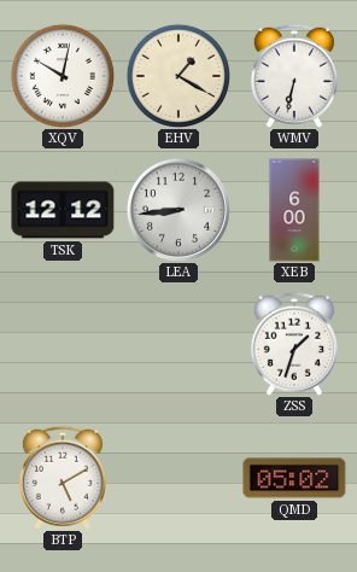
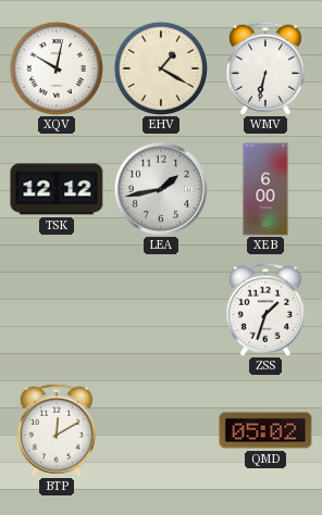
LEA: 8:44 -> 1:43
BTP: 5:10 -> 12:10
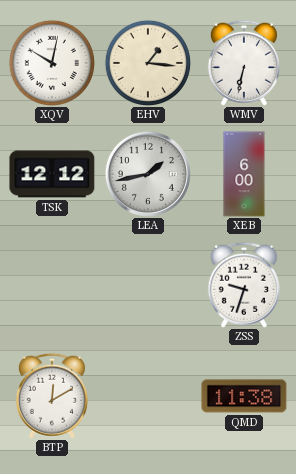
EHV: 1:20 -> 1:16
ZSS: 1:33 -> 9:33
QMD: 05:02 -> 11:38
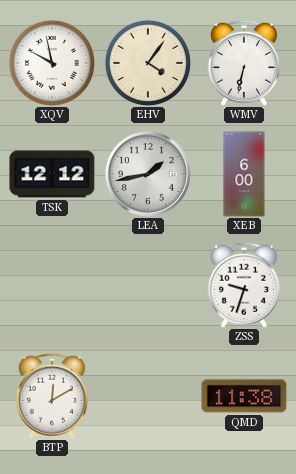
XQV: 10:02 -> 9:58
EHV: 1:16 -> 4:06
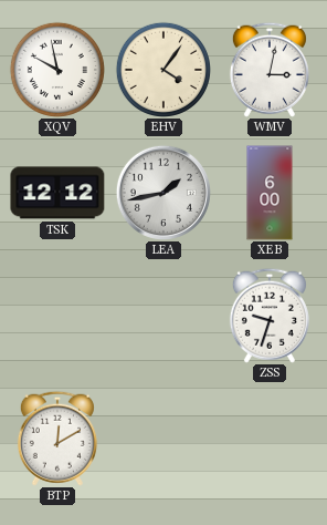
WMV: 6:32 -> 3:02
QMD: 11:38 -> none
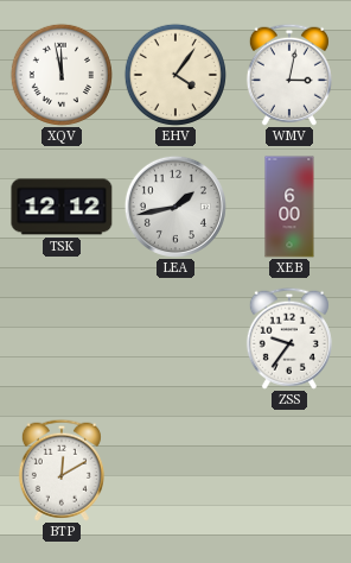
XQV: 9:58 -> 11:58
ZSS: 9:33 -> 9:36
